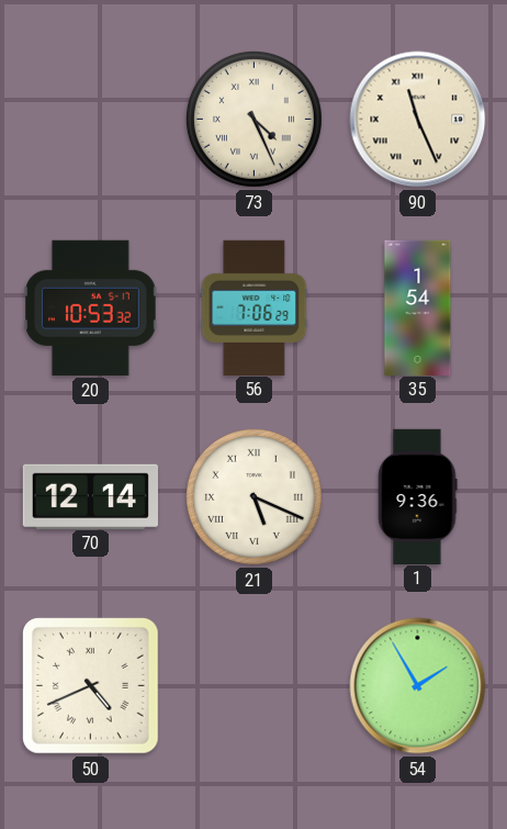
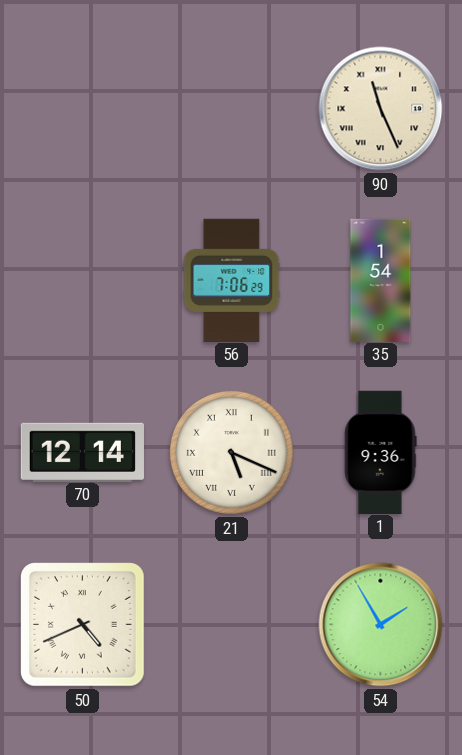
73: 4:26 -> none
20: 10:53 -> none
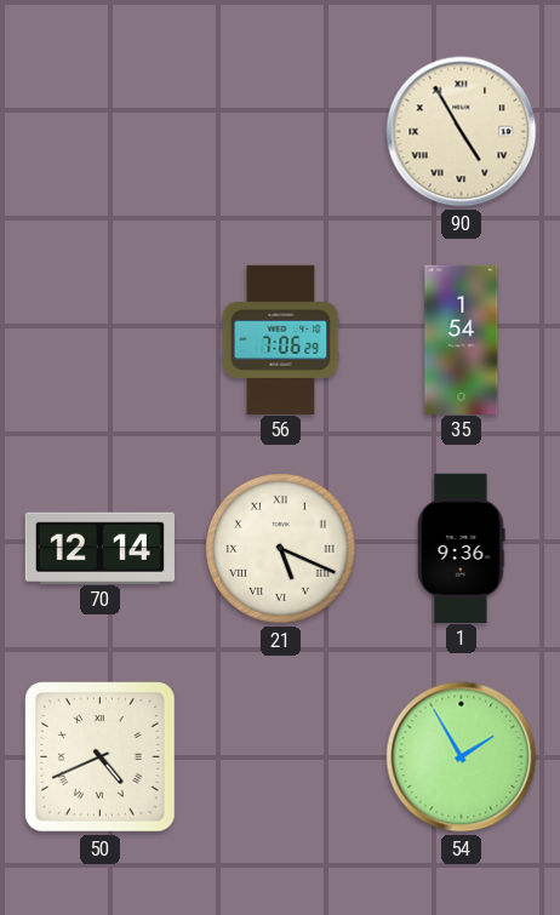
90: 11:26 -> 4:55
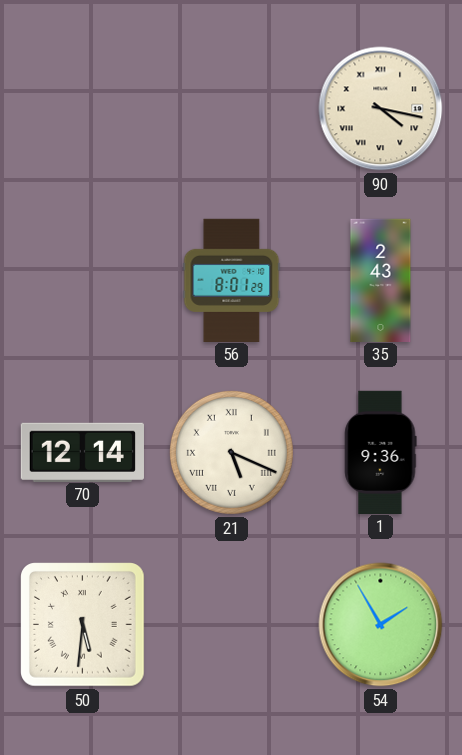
90: 4:55 -> 4:17
56: 7:06 -> 8:01
35: 1:54 -> 2:43
50: 4:41 -> 5:31
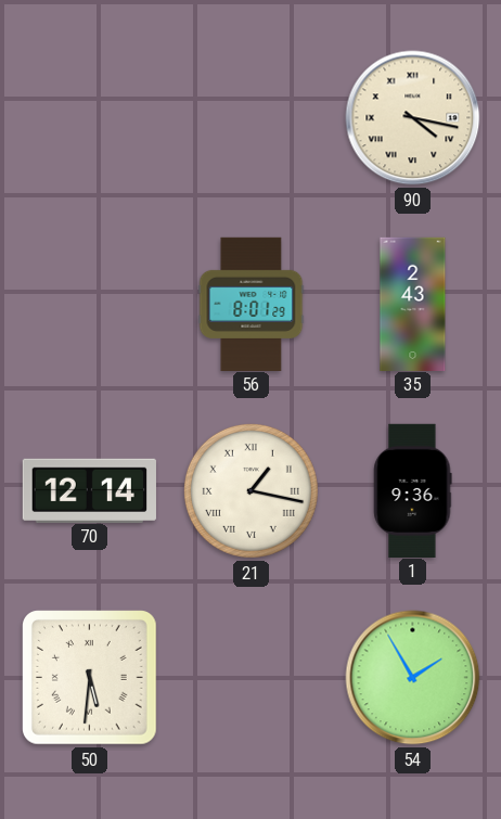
21: 5:19 -> 1:17
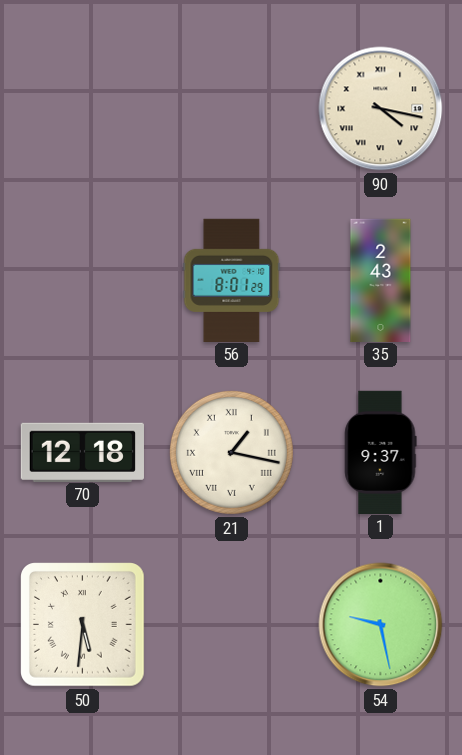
70: 12:14 -> 12:18
1: 9:36 -> 9:37
54: 1:55 -> 9:28
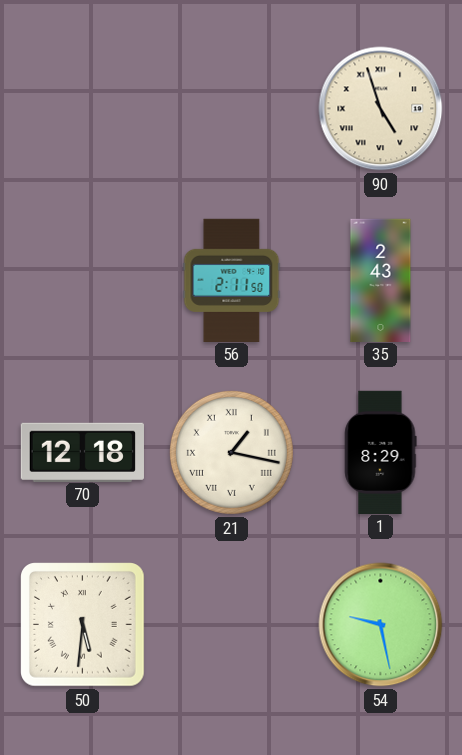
90: 4:17 -> 4:57
56: 8:01 -> 2:11
1: 9:37 -> 8:29
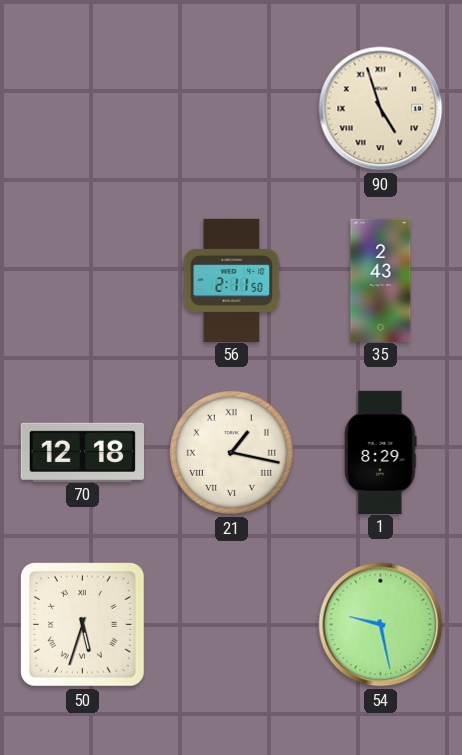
50: 5:31 -> 5:33
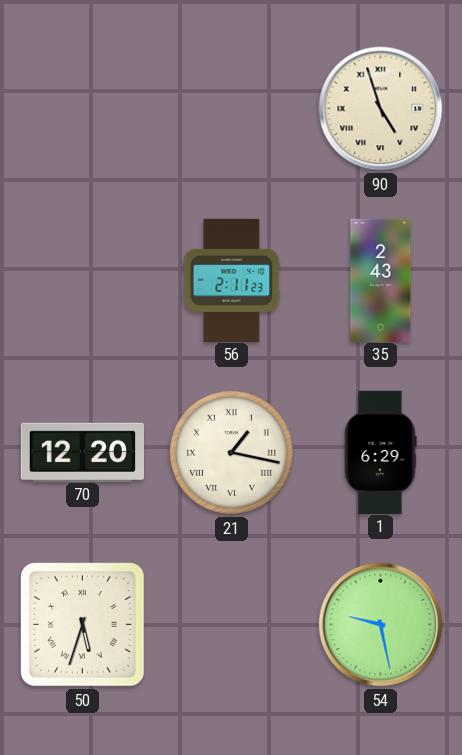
56: 2:11:50 -> 2:11:23
70: 12:18 -> 12:20
1: 8:29 -> 6:29
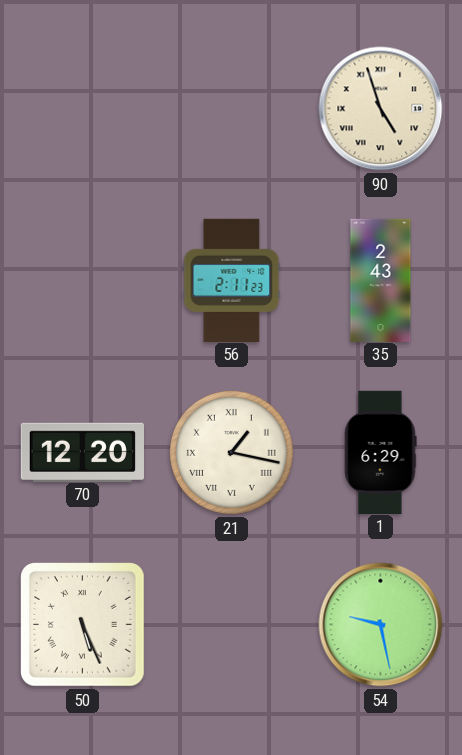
50: 5:33 -> 5:26
